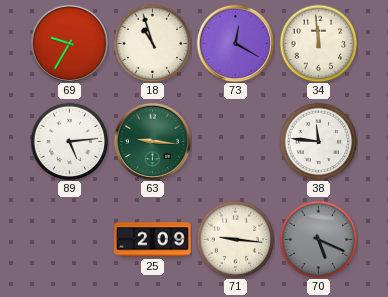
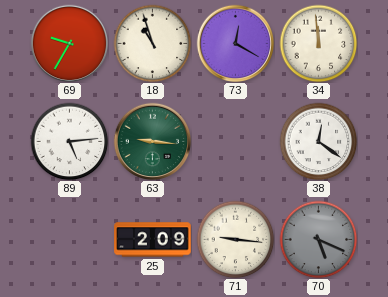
38: 11:46 -> 12:21
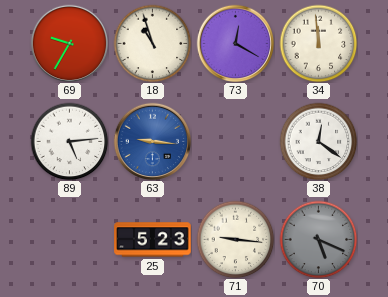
63 dial: green -> blue
25: 2:09 -> 5:23
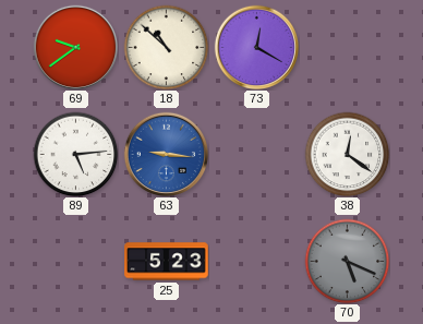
69: 9:35 -> 9:39
18: 10:57 -> 10:52
34: 11:59 -> none
71: 9:16 -> none
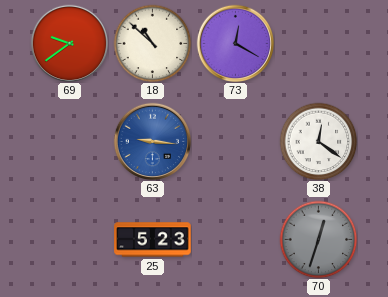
89: 5:14 -> none
70: 5:19 -> 12:33
